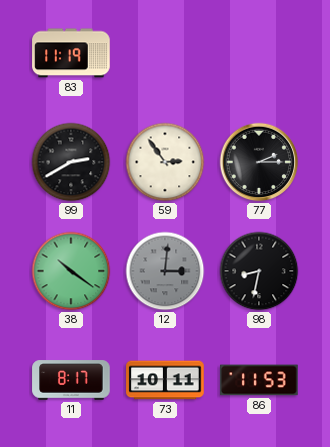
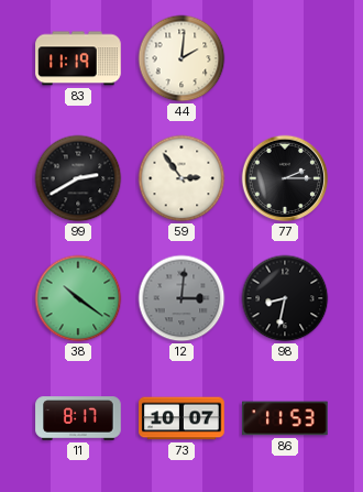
44: none -> 2:01
73: 10:11 -> 10:07
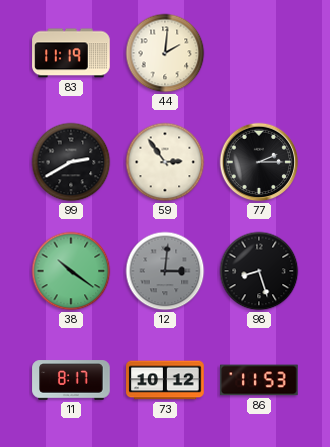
98: 8:32 -> 8:27
73: 10:07 -> 10:12
